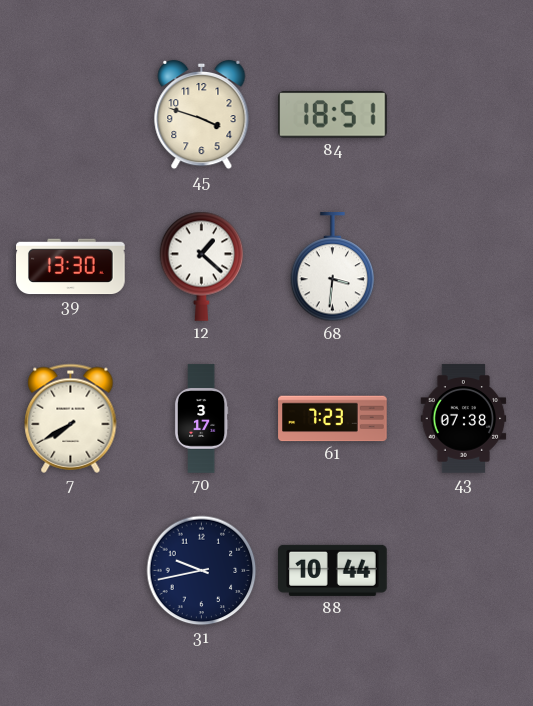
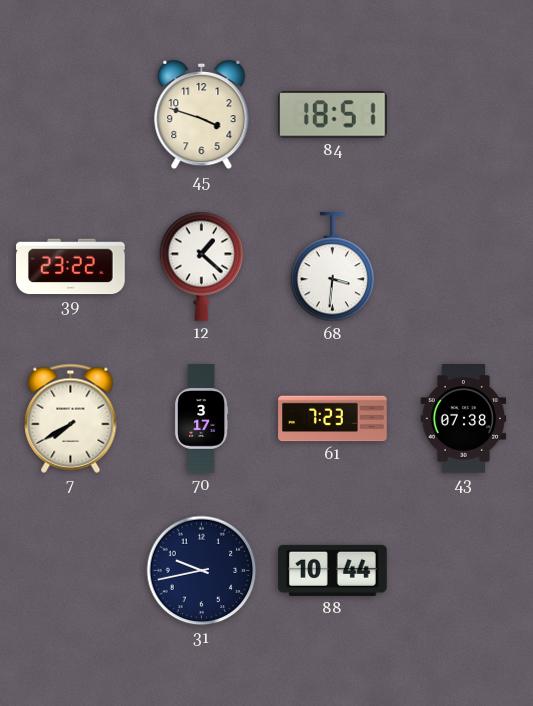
39: 13:30 -> 23:22
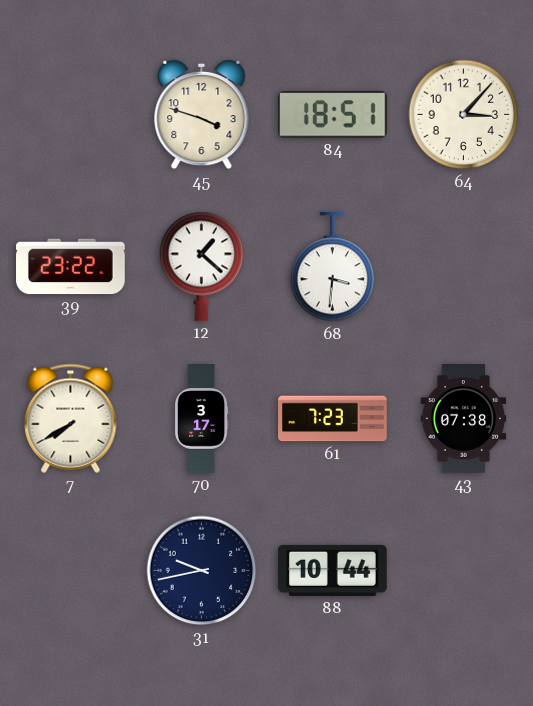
64: none -> 3:07
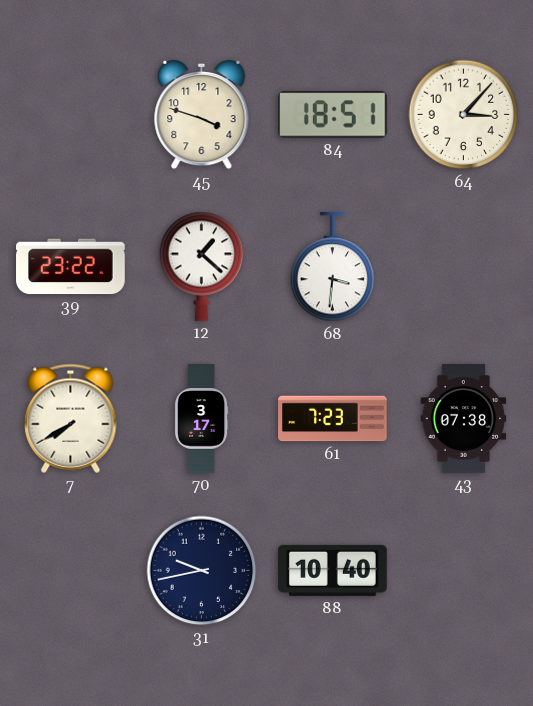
88: 10:44 -> 10:40
